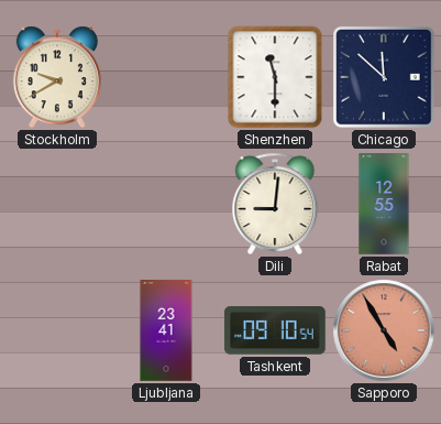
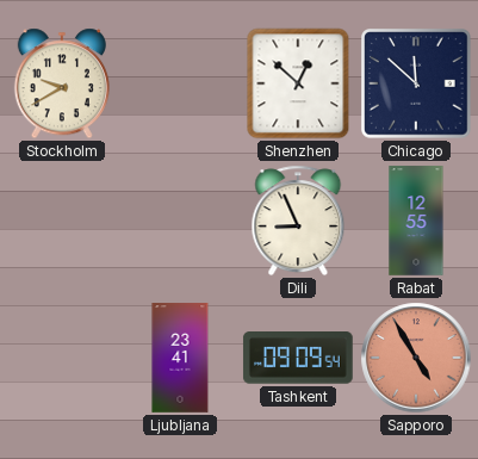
Shenzhen: 11:30 -> 12:52
Dili: 9:01 -> 8:56
Tashkent: 09:10 -> 09:09
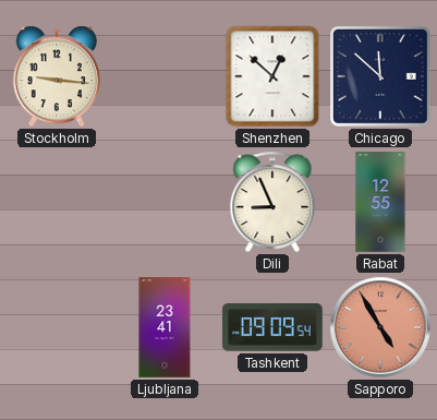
Stockholm: 9:40 -> 9:16
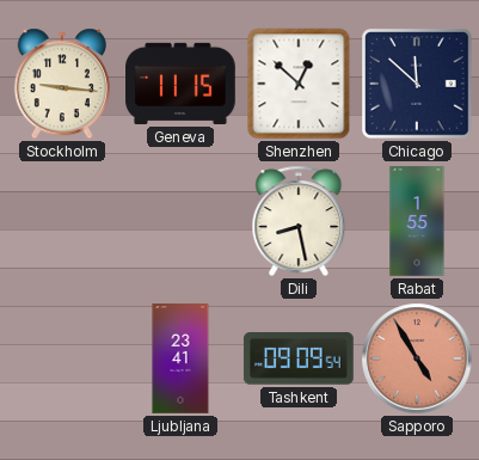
Geneva: none -> 11:15
Dili: 8:56 -> 8:28
Rabat: 12:55 -> 1:55
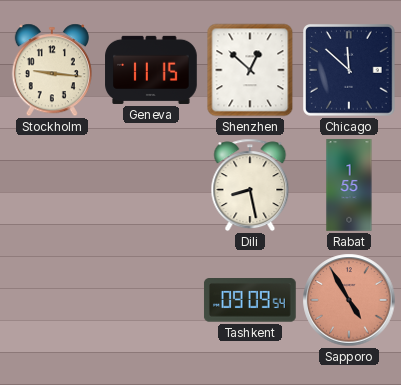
Ljubljana: 23:41 -> none
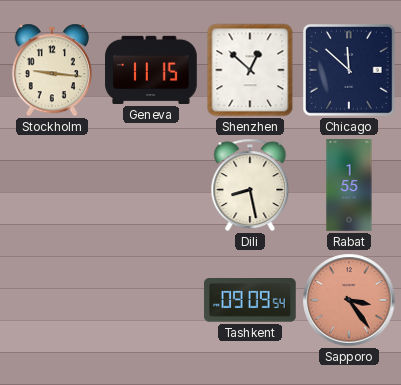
Sapporo: 4:55 -> 3:24
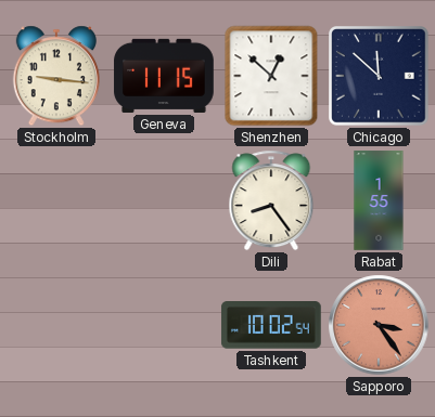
Dili: 8:28 -> 8:24
Tashkent: 09:09 -> 10:02
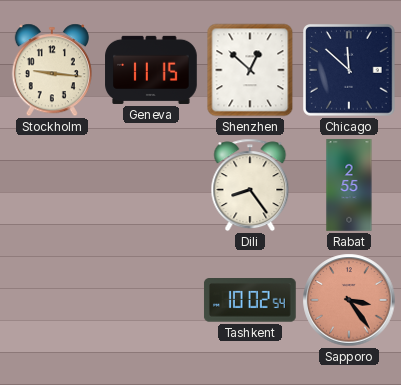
Rabat: 1:55 -> 2:55
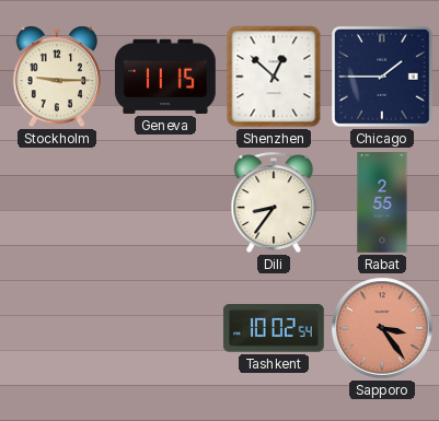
Stockholm: 9:16 -> 9:15
Chicago: 11:52 -> 1:45
Dili: 8:24 -> 8:36
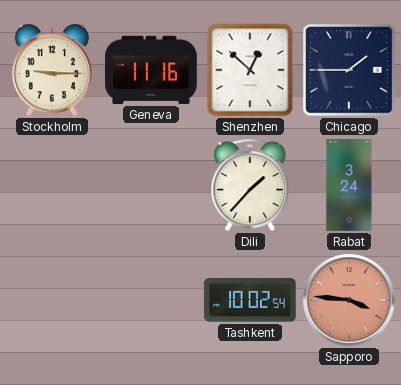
Geneva: 11:15 -> 11:16
Dili: 8:36 -> 1:37
Rabat: 2:55 -> 3:24
Sapporo: 3:24 -> 3:46
